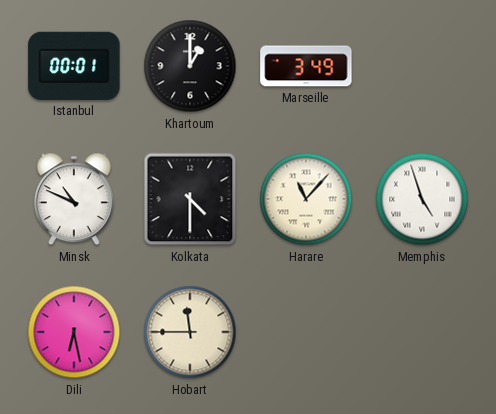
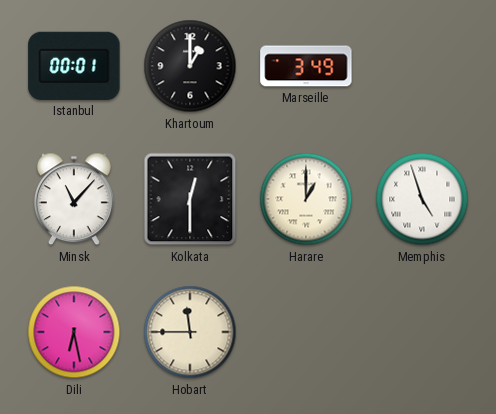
Minsk: 10:49 -> 11:07
Kolkata: 4:30 -> 12:30
Harare: 11:07 -> 1:00
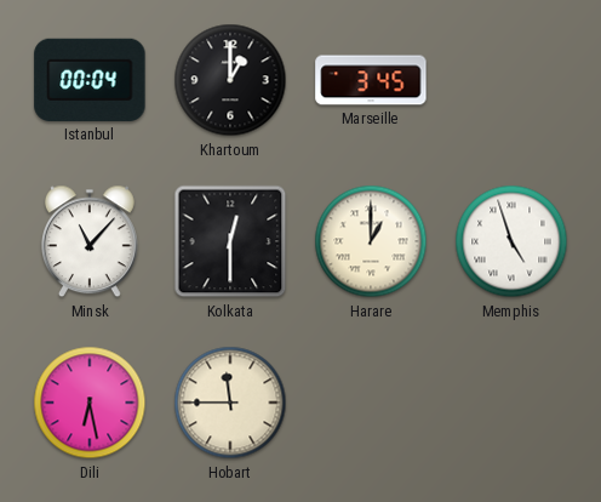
Istanbul: 00:01 -> 00:04
Marseille: 3:49 -> 3:45
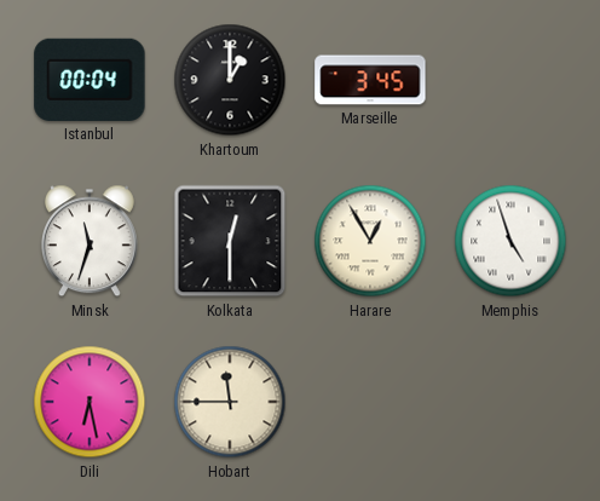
Minsk: 11:07 -> 11:33
Harare: 1:00 -> 12:55
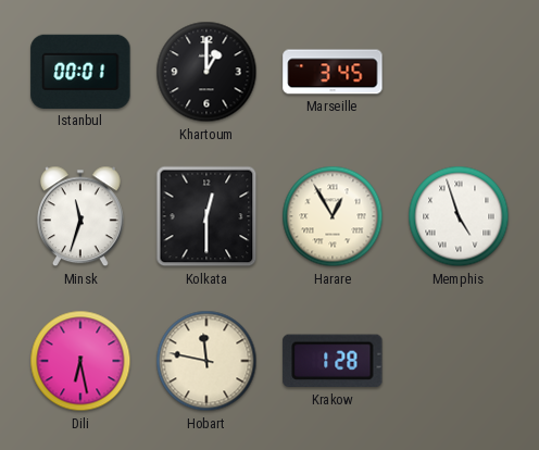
Istanbul: 00:04 -> 00:01
Hobart: 11:45 -> 11:47
Krakow: none -> 1:28
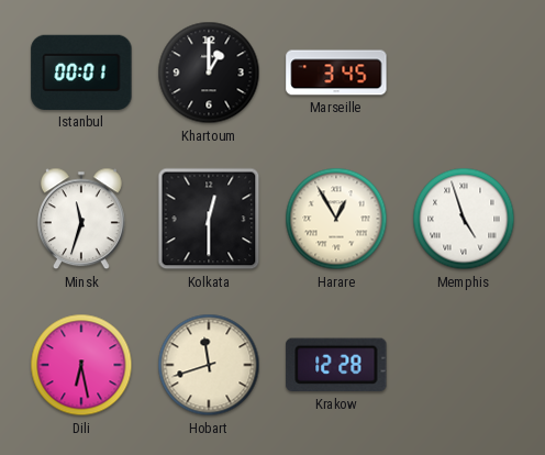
Hobart: 11:47 -> 11:42
Krakow: 1:28 -> 12:28
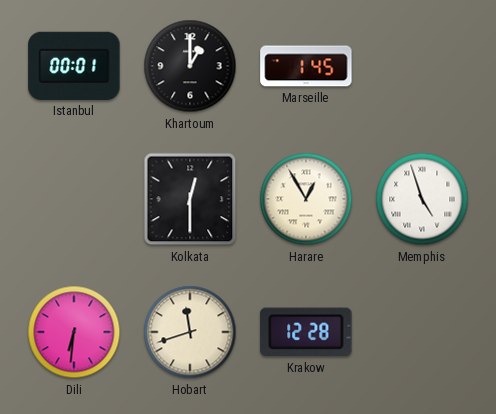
Marseille: 3:45 -> 1:45
Minsk: 11:33 -> none
Dili: 6:28 -> 6:31
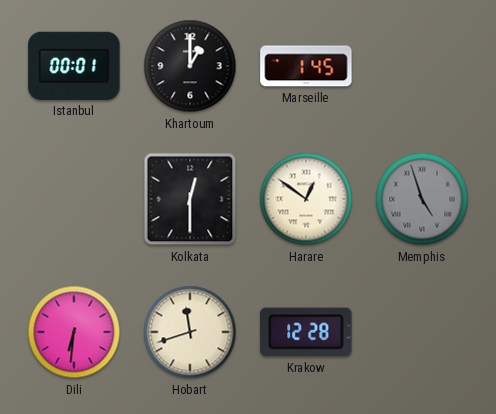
Harare: 12:55 -> 12:51
Memphis dial: white -> grey
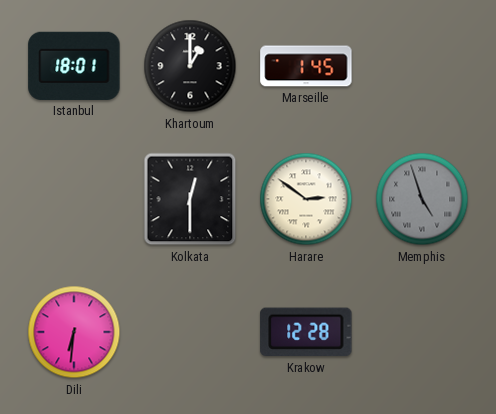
Istanbul: 00:01 -> 18:01
Harare: 12:51 -> 2:51
Hobart: 11:42 -> none
